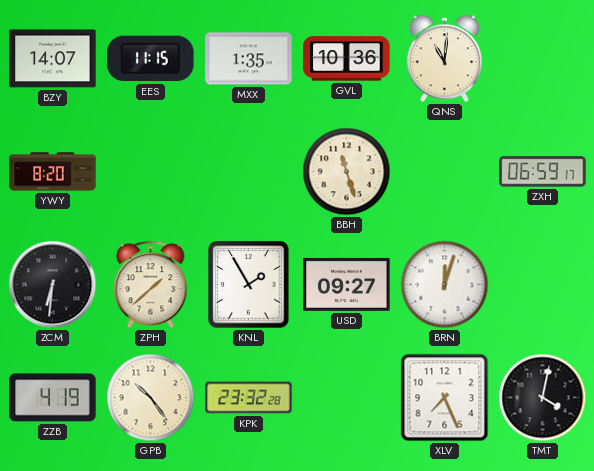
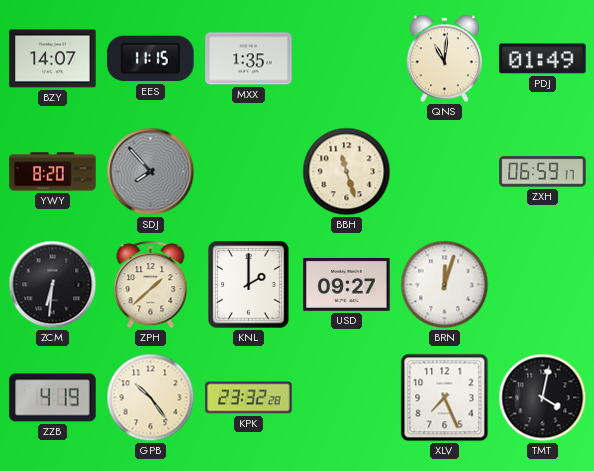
GVL: 10:36 -> none
PDJ: none -> 01:49
SDJ: none -> 7:53
KNL: 1:55 -> 2:00
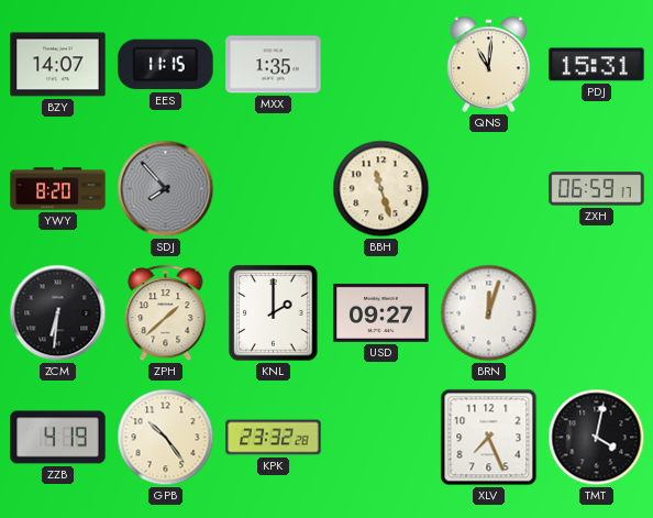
PDJ: 01:49 -> 15:31
